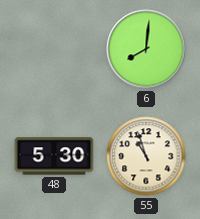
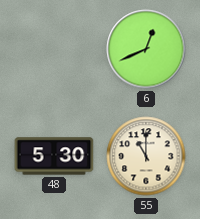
6: 8:01 -> 12:41
55: 10:57 -> 11:00
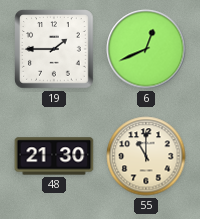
19: none -> 1:45
48: 5:30 -> 21:30
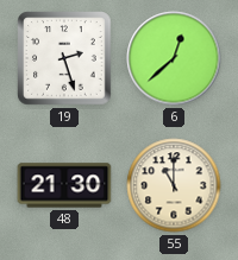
19: 1:45 -> 2:27
6: 12:41 -> 12:38
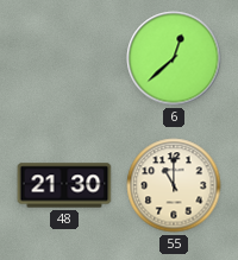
19: 2:27 -> none
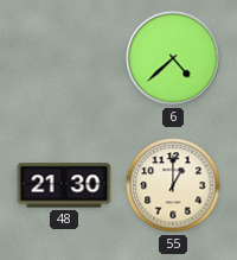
6: 12:38 -> 4:38
55: 11:00 -> 1:00
